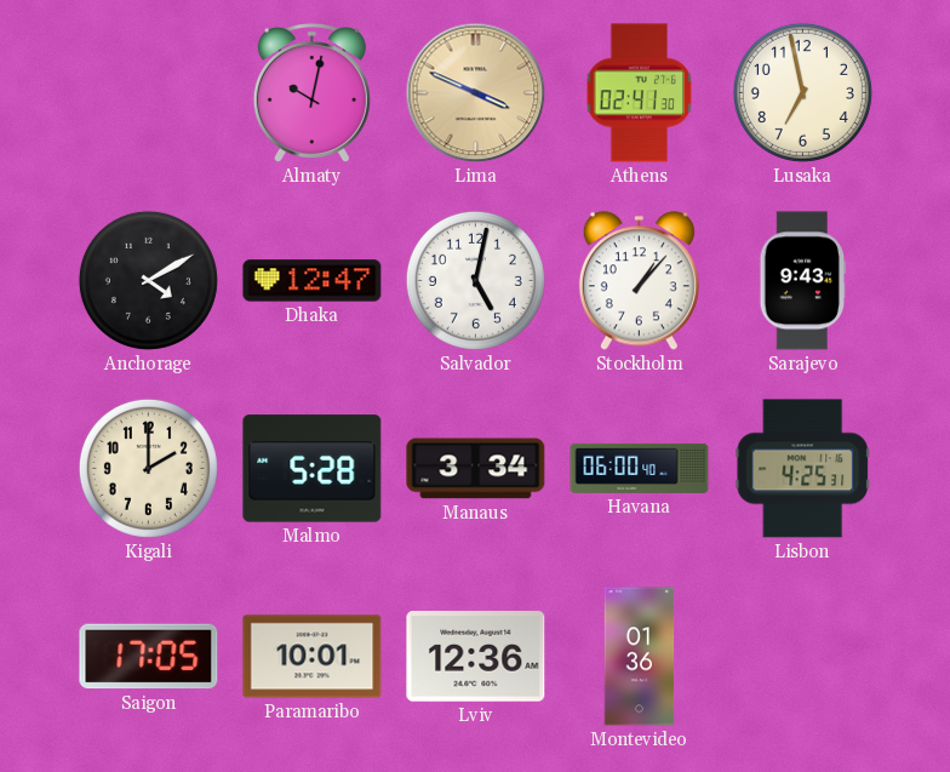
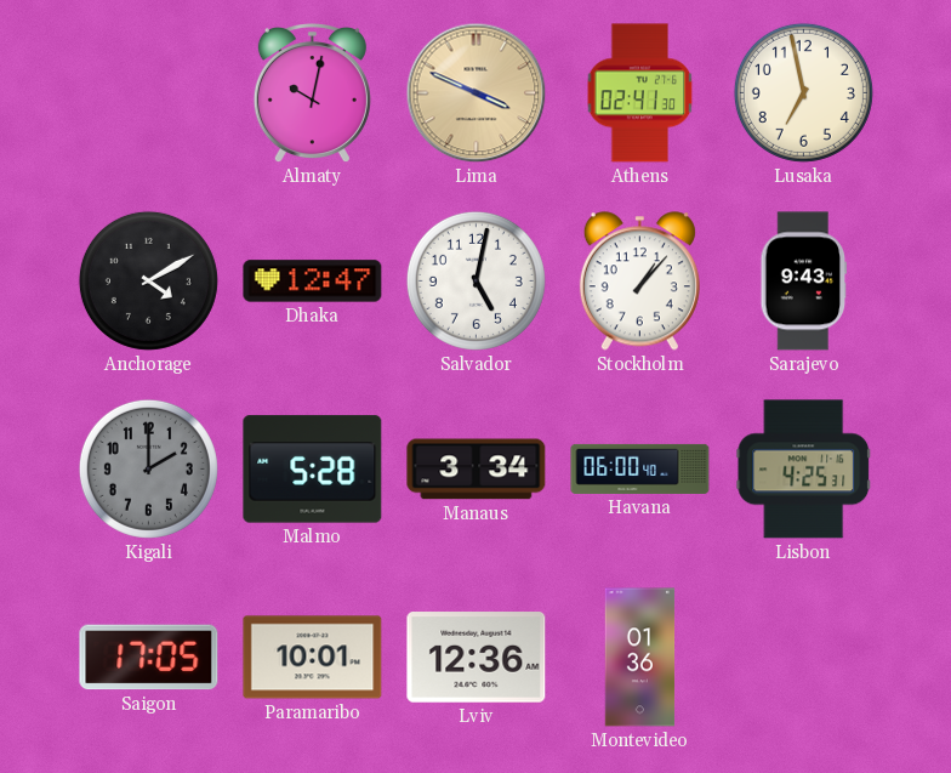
Kigali dial: cream -> grey
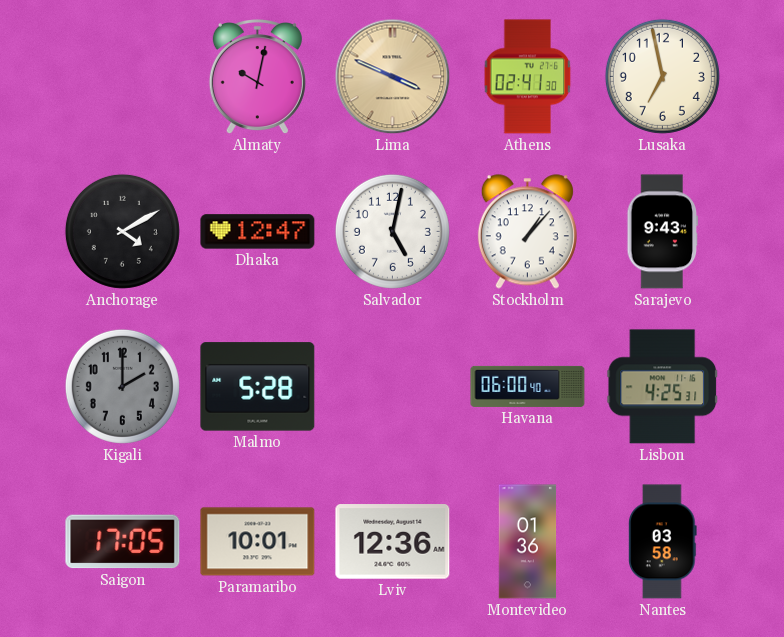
Manaus: 3:34 -> none
Nantes: none -> 03:58
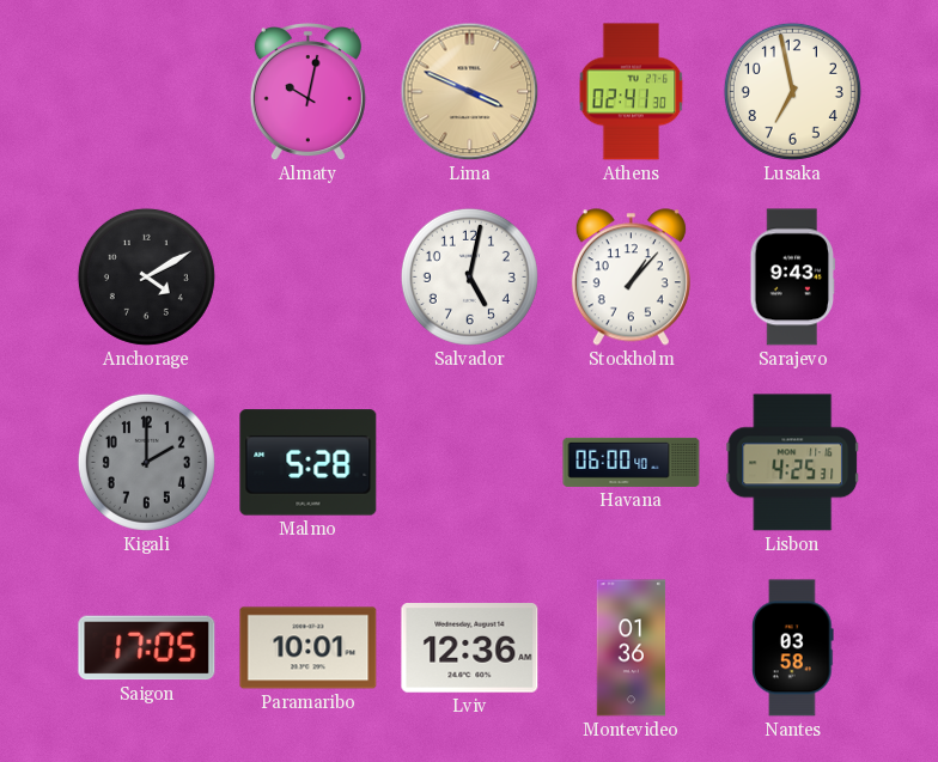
Dhaka: 12:47 -> none
